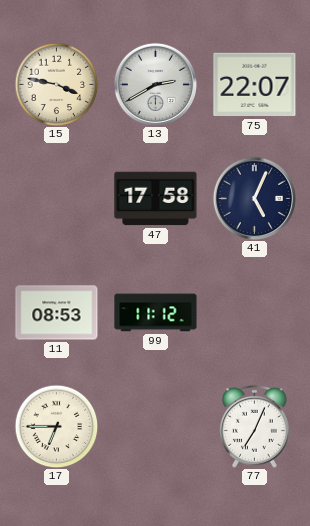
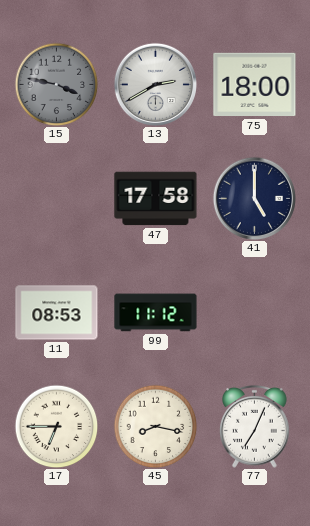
15 dial: cream -> grey
75: 22:07 -> 18:00
41: 5:04 -> 5:00
45: none -> 8:17
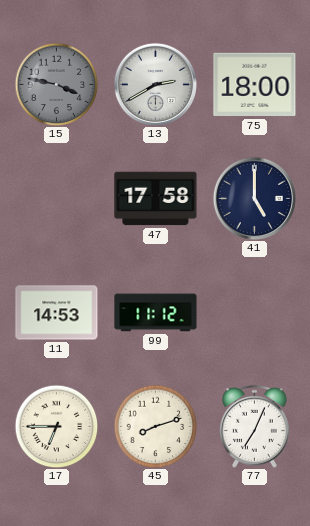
11: 08:53 -> 14:53
45: 8:17 -> 8:12
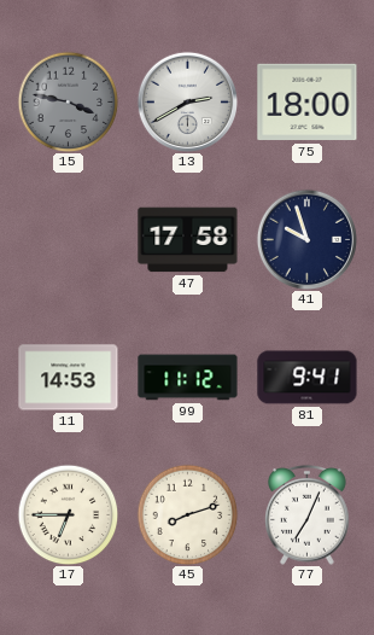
41: 5:00 -> 9:57
81: none -> 9:41
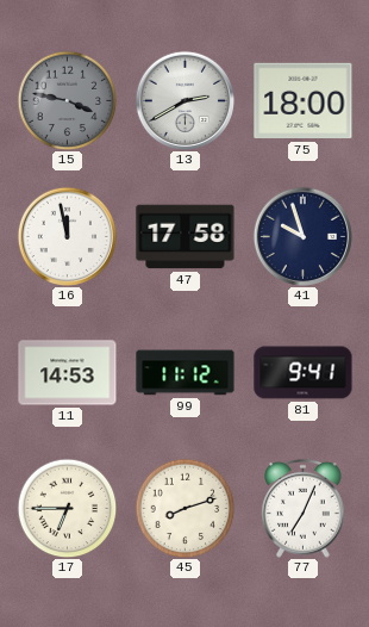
16: none -> 11:58
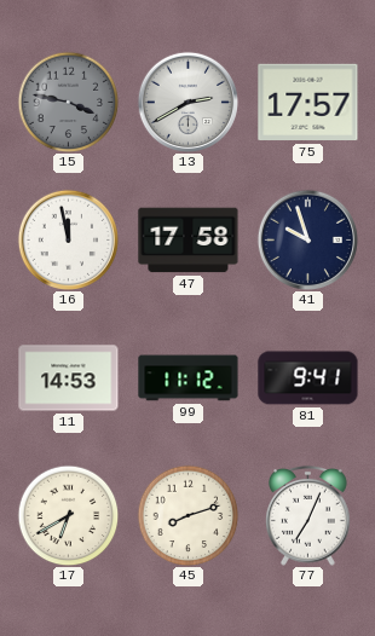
75: 18:00 -> 17:57
17: 6:45 -> 6:40
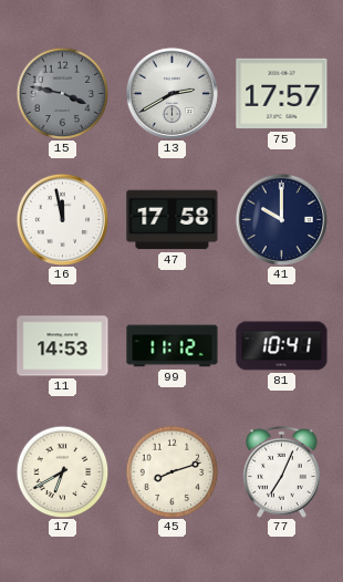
41: 9:57 -> 10:00
81: 9:41 -> 10:41
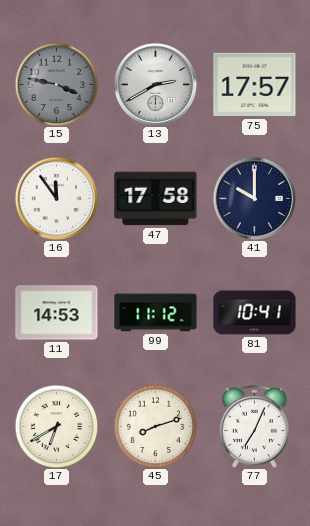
16: 11:58 -> 11:54
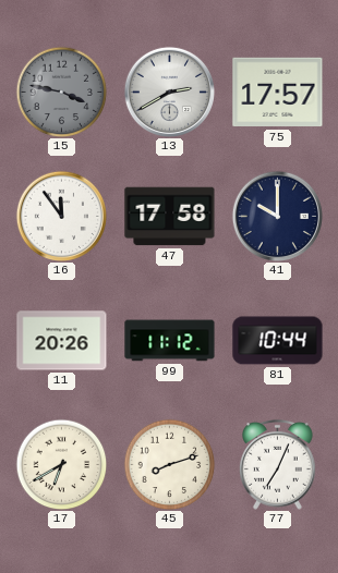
11: 14:53 -> 20:26
81: 10:41 -> 10:44
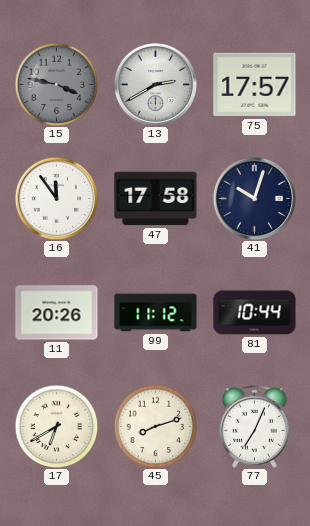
41: 10:00 -> 10:03
